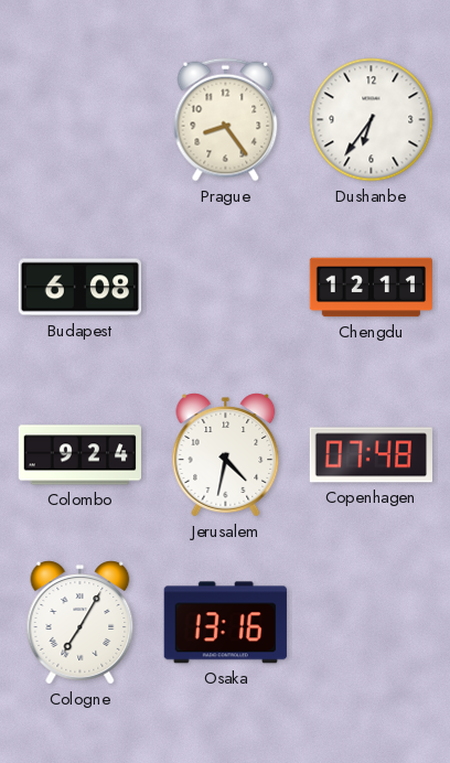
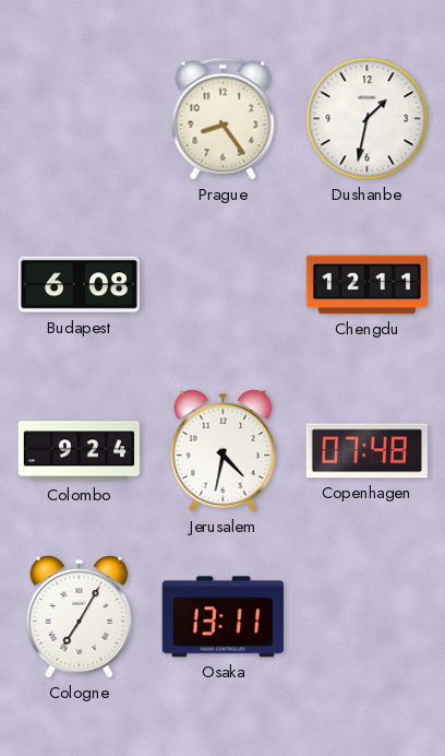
Dushanbe: 6:36 -> 1:32
Osaka: 13:16 -> 13:11
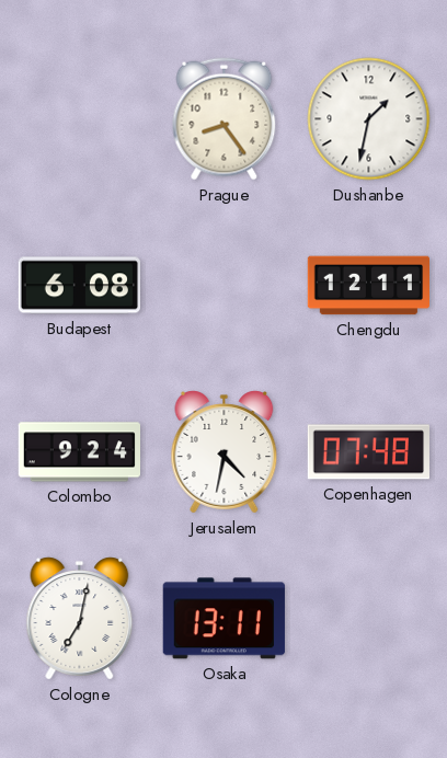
Cologne: 7:05 -> 7:02
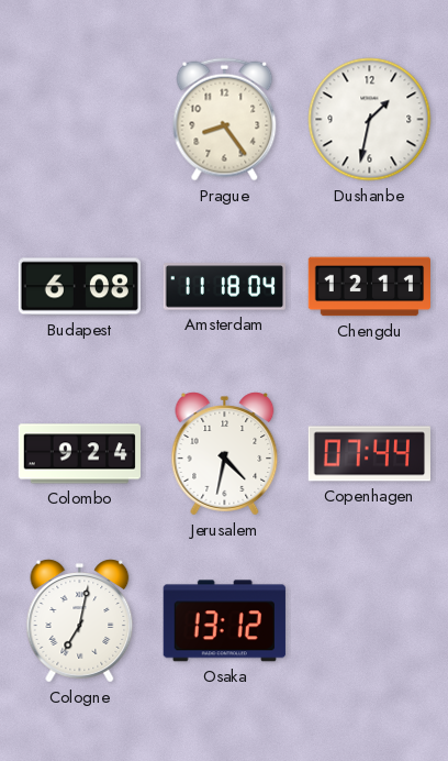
Amsterdam: none -> 11:18
Copenhagen: 07:48 -> 07:44
Osaka: 13:11 -> 13:12
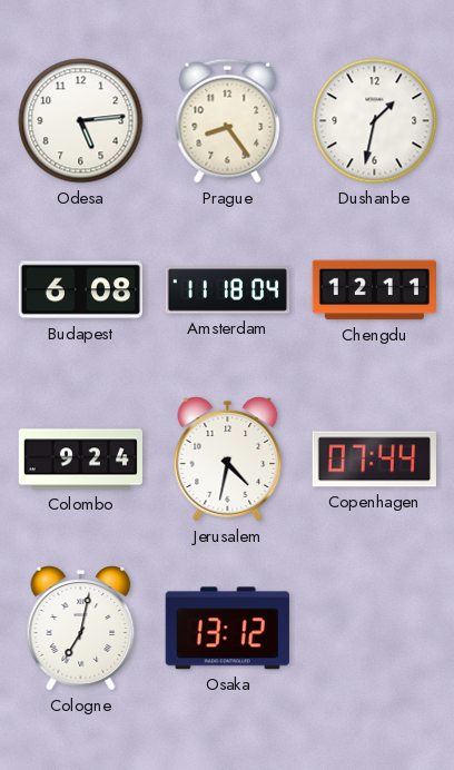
Odesa: none -> 5:14
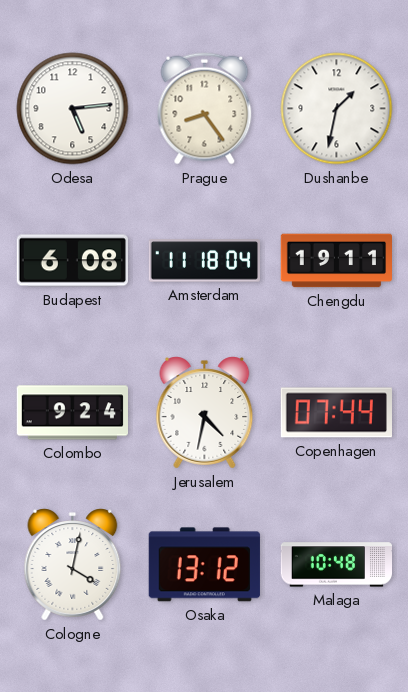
Chengdu: 12:11 -> 19:11
Cologne: 7:02 -> 4:02
Malaga: none -> 10:48
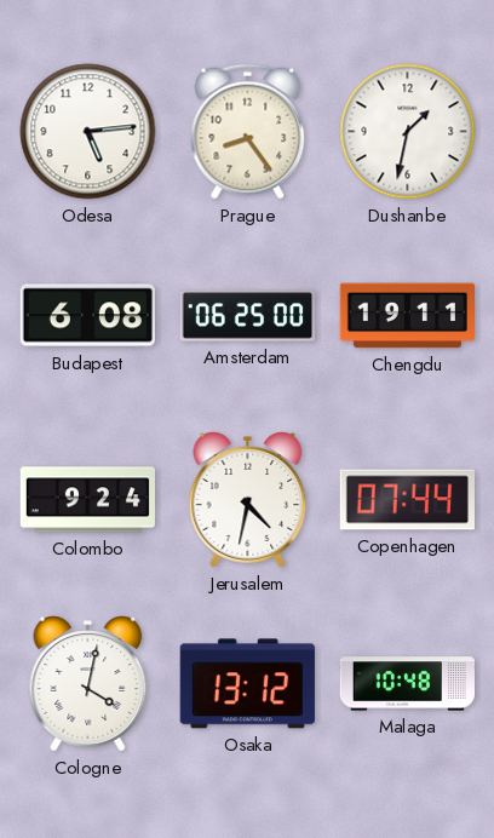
Amsterdam: 11:18 -> 06:25
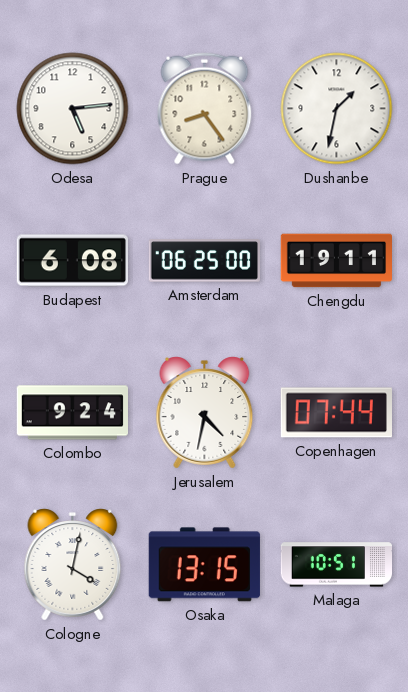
Osaka: 13:12 -> 13:15
Malaga: 10:48 -> 10:51
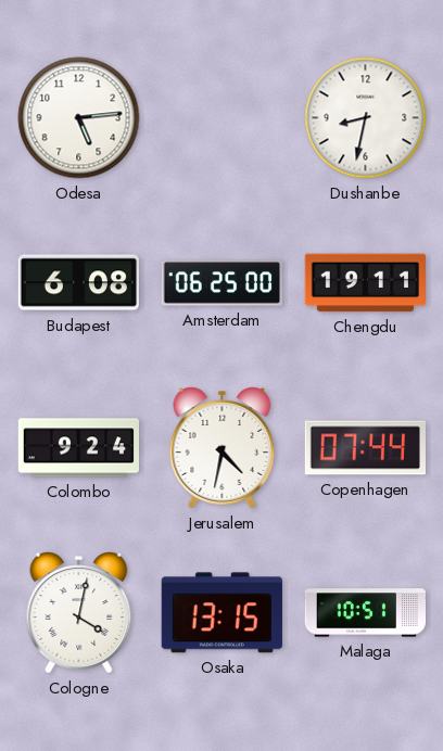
Prague: 8:24 -> none
Dushanbe: 1:32 -> 8:32
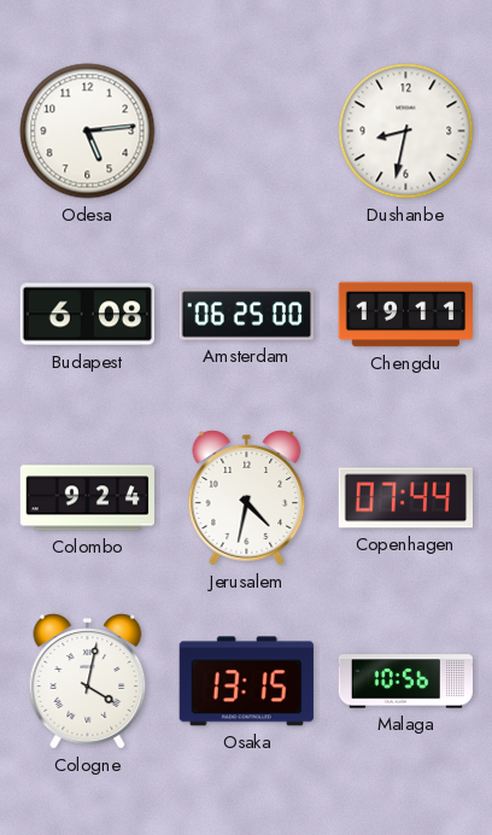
Malaga: 10:51 -> 10:56
